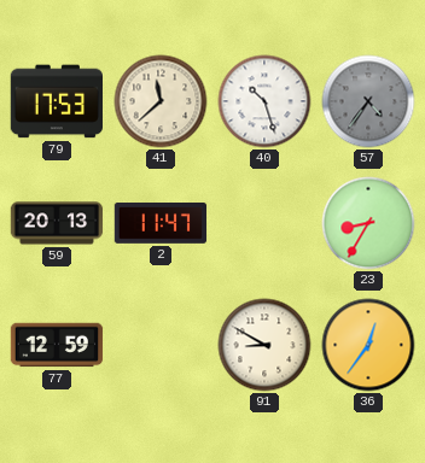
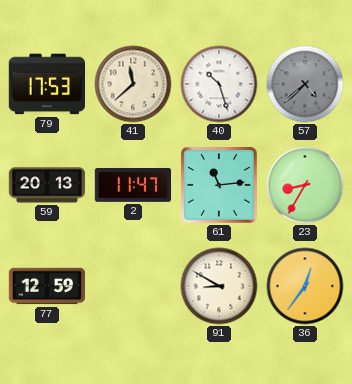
57: 4:36 -> 4:38
61: none -> 11:14
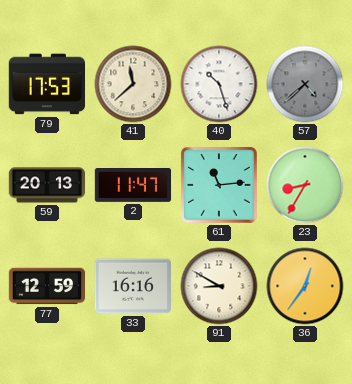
33: none -> 16:16
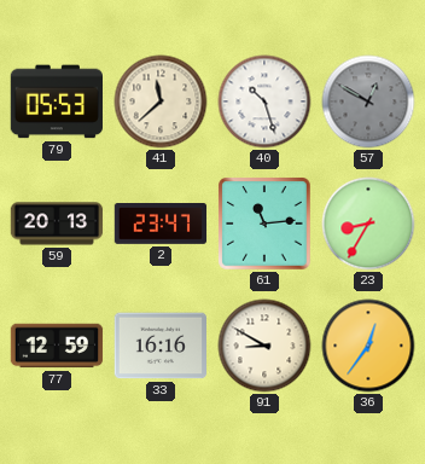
79: 17:53 -> 05:53
57: 4:38 -> 12:50
2: 11:47 -> 23:47
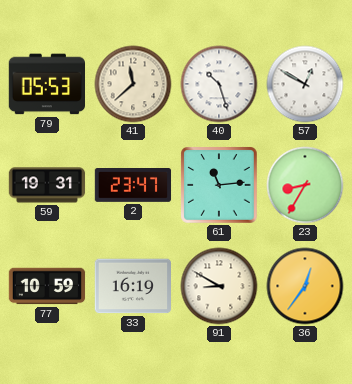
57 dial: grey -> white
59: 20:13 -> 19:31
77: 12:59 -> 10:59
33: 16:16 -> 16:19
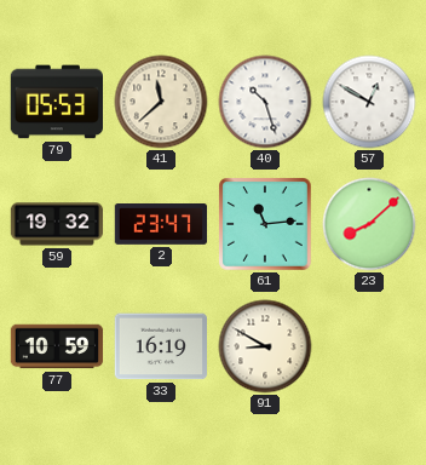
59: 19:31 -> 19:32
23: 8:35 -> 8:08
36: 12:36 -> none
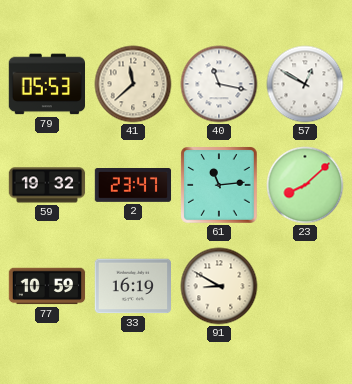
40: 10:27 -> 11:17
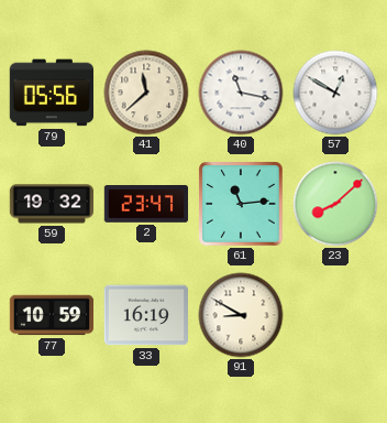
79: 05:53 -> 05:56
